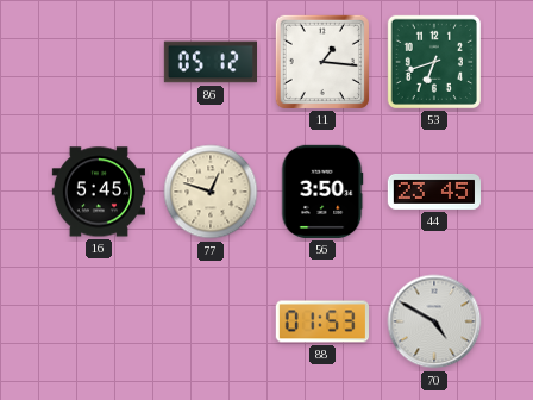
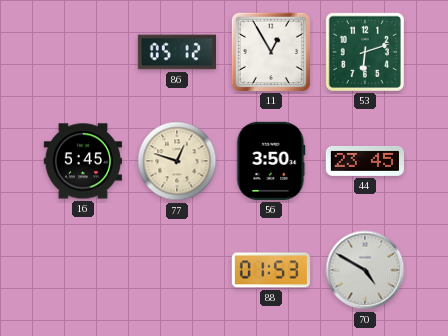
11: 1:16 -> 12:55
53: 6:42 -> 6:12
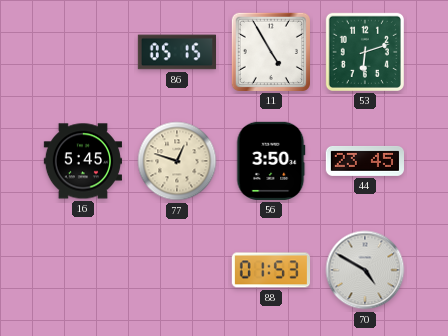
86: 05:12 -> 05:15
11: 12:55 -> 4:55
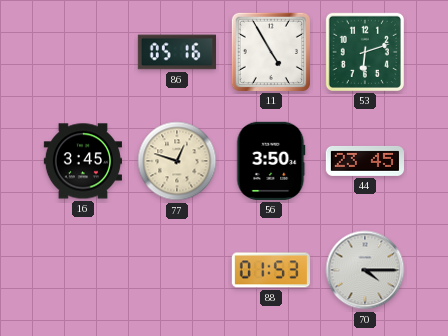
86: 05:15 -> 05:16
16: 5:45 -> 3:45
70: 4:50 -> 4:15
